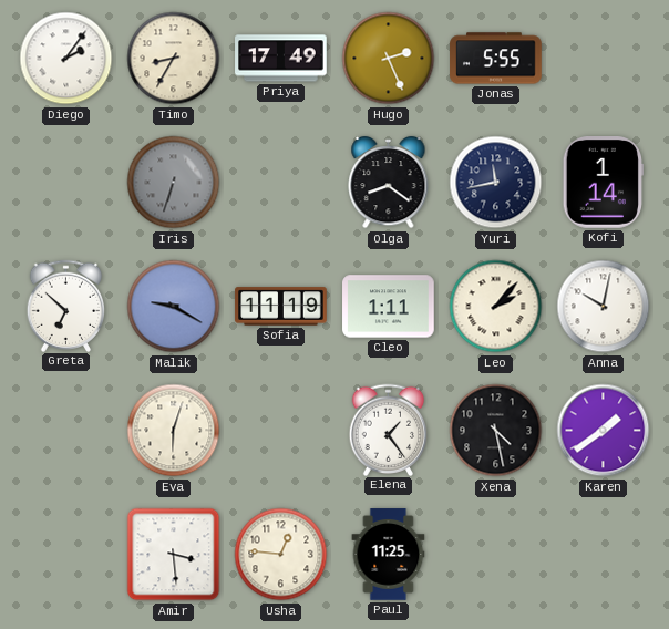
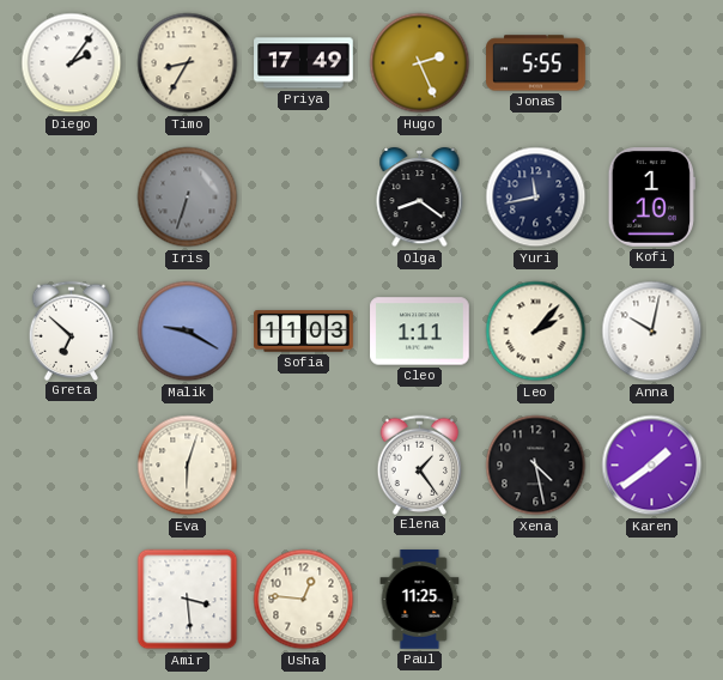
Kofi: 1:14 -> 1:10
Sofia: 11:19 -> 11:03
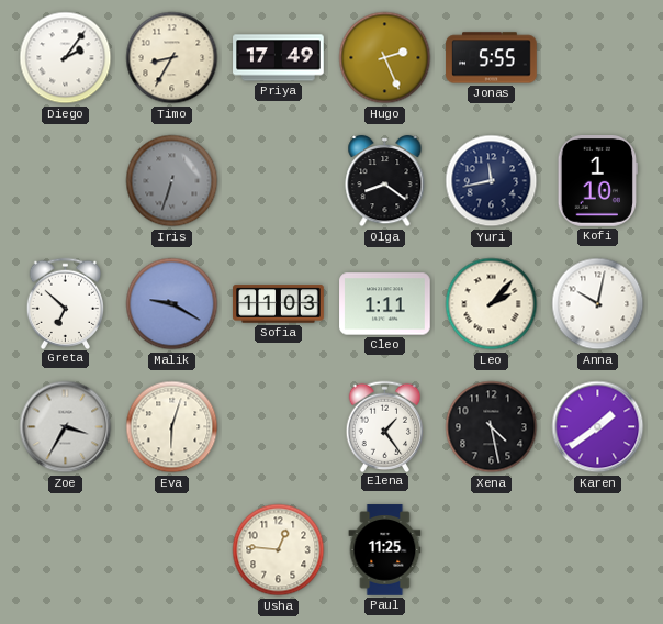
Zoe: none -> 3:35
Amir: 3:29 -> none
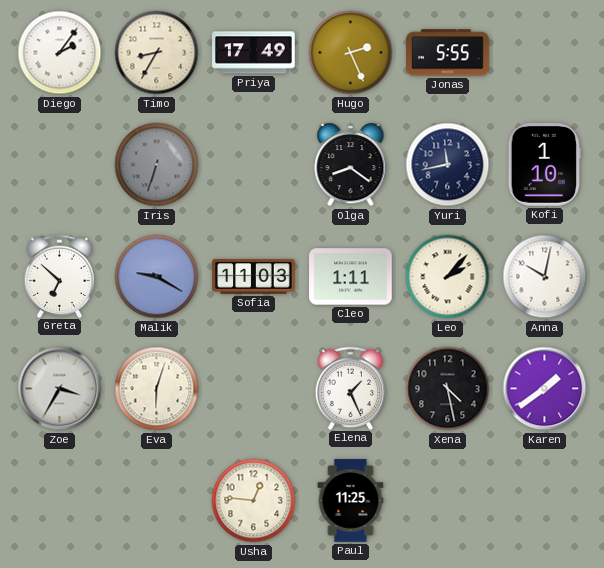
Elena: 1:24 -> 1:26
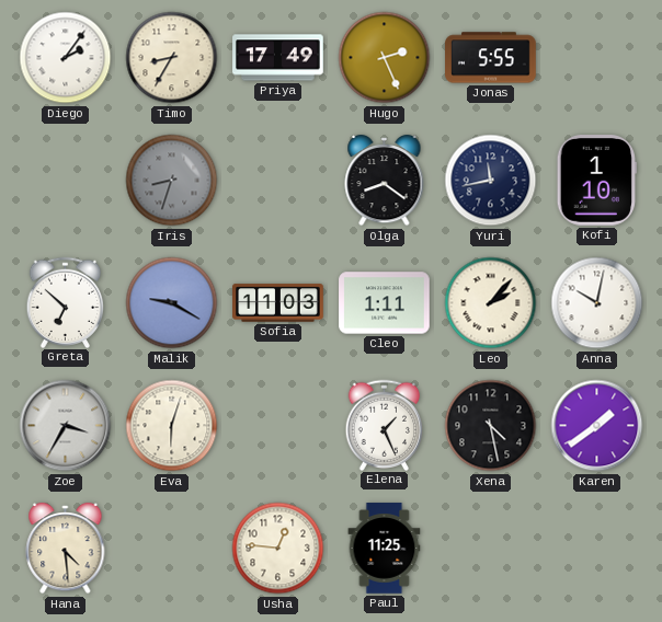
Iris: 6:33 -> 8:33
Hana: none -> 4:29
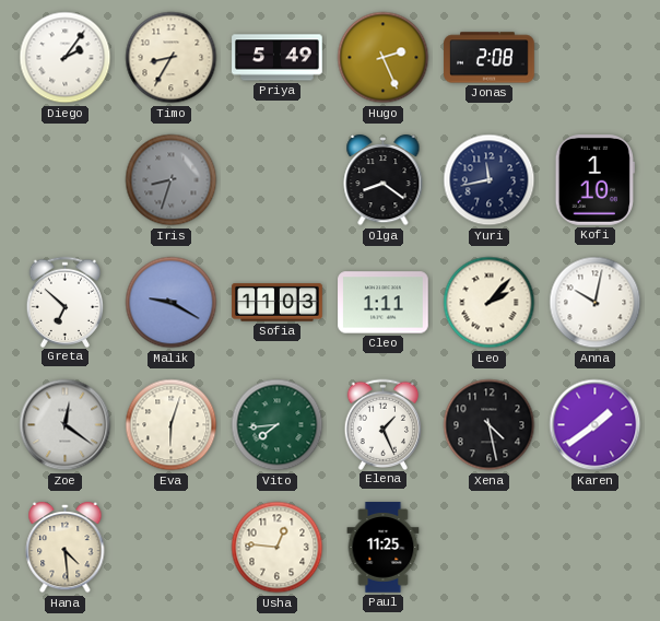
Priya: 17:49 -> 5:49
Jonas: 5:55 -> 2:08
Zoe: 3:35 -> 12:21
Vito: none -> 7:44
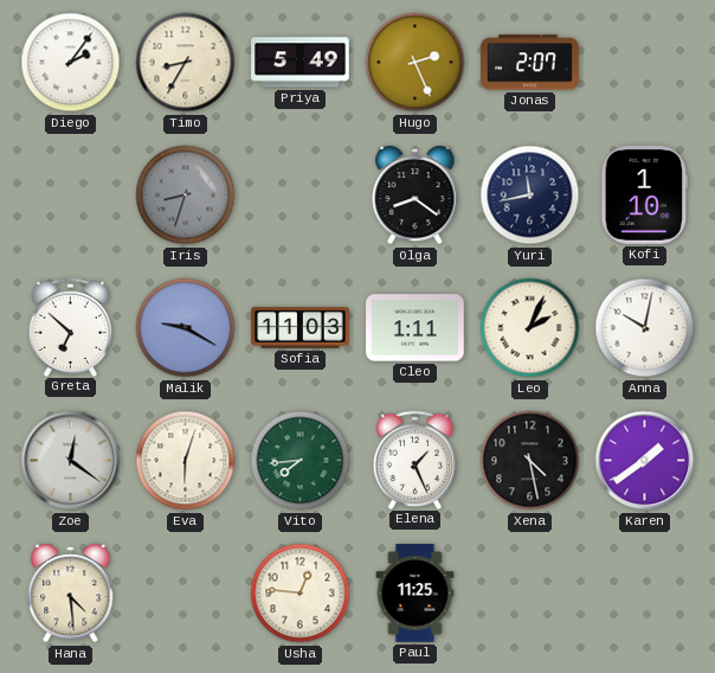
Jonas: 2:08 -> 2:07
Leo: 2:07 -> 2:04
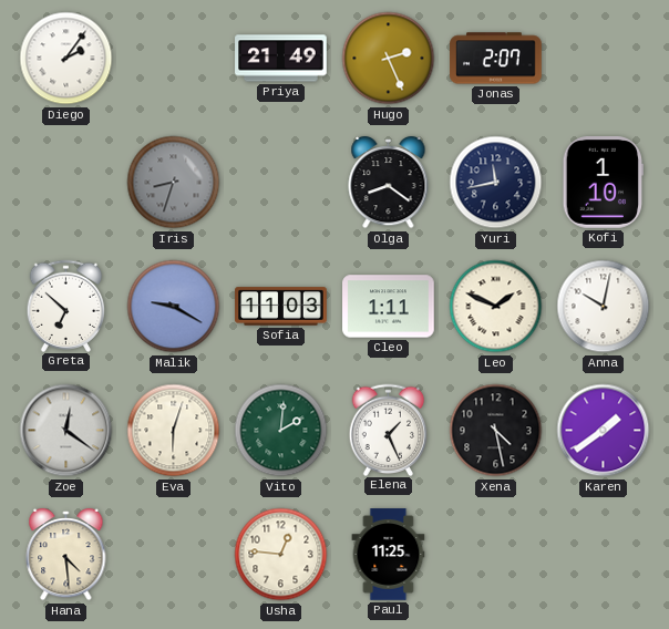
Timo: 8:35 -> none
Priya: 5:49 -> 21:49
Leo: 2:04 -> 1:49
Vito: 7:44 -> 2:01
